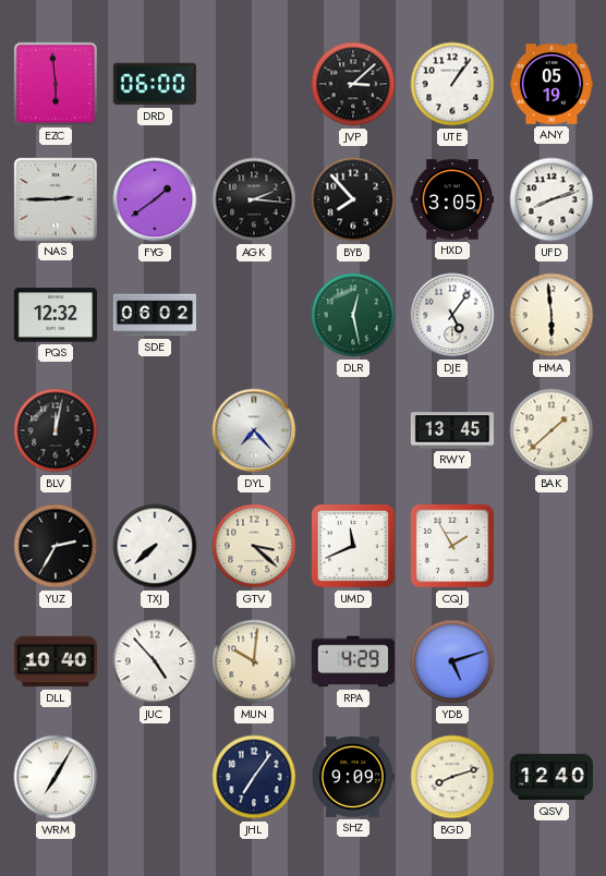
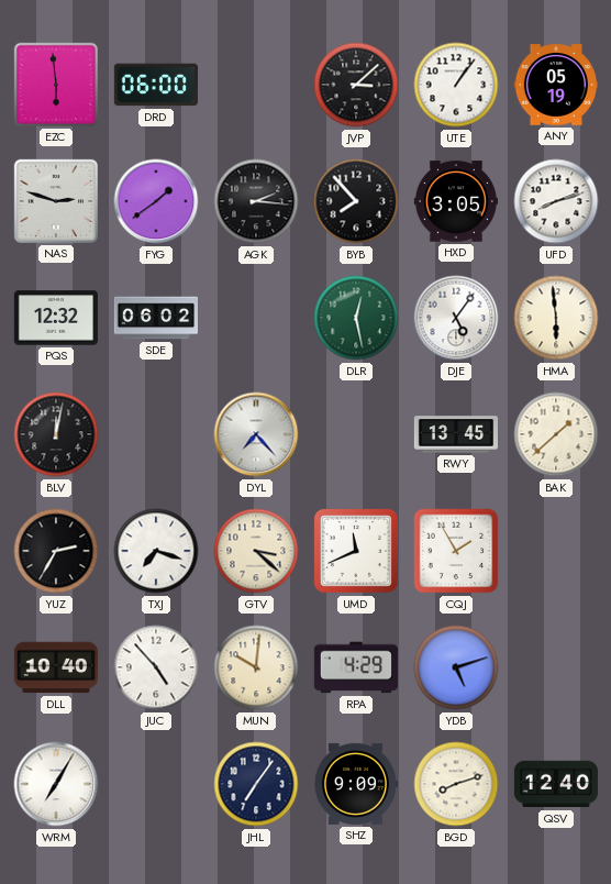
NAS: 2:45 -> 2:48
TXJ: 7:38 -> 7:18
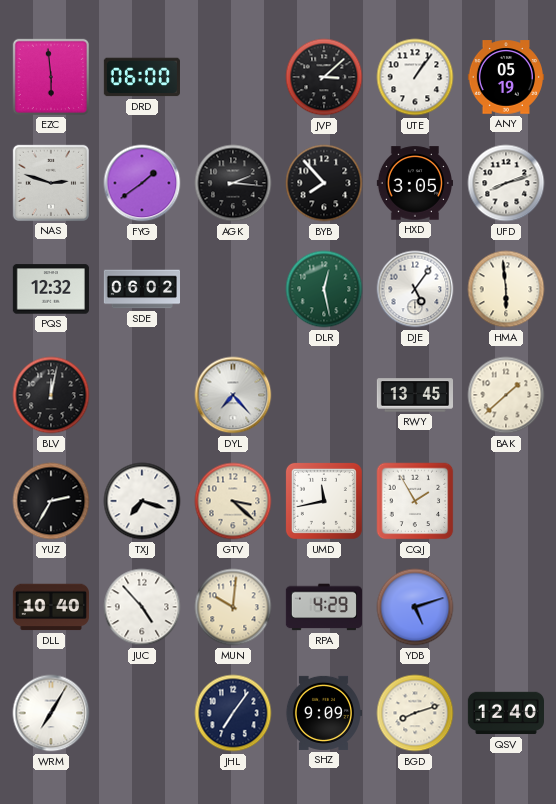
UMD: 11:41 -> 11:43
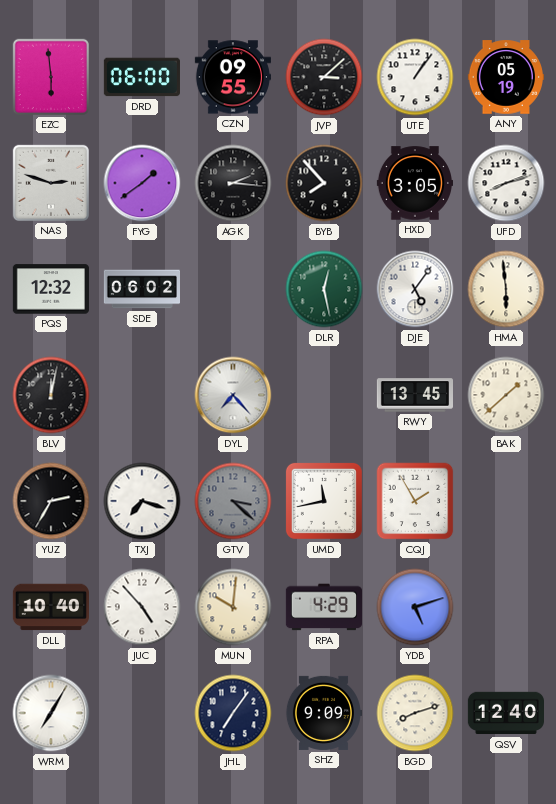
CZN: none -> 09:55
GTV dial: cream -> grey
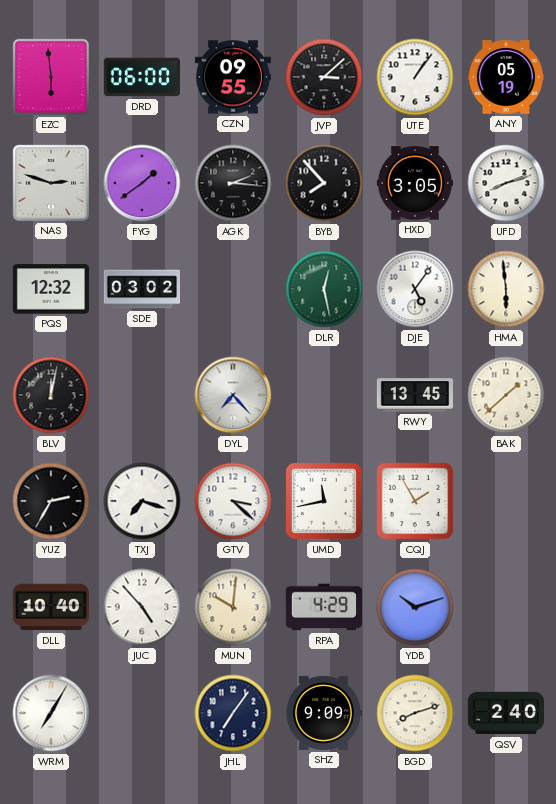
SDE: 06:02 -> 03:02
GTV dial: grey -> white
YDB: 5:12 -> 10:12
QSV: 12:40 -> 2:40
